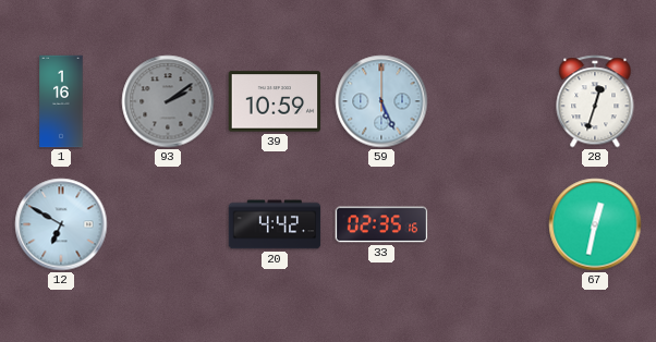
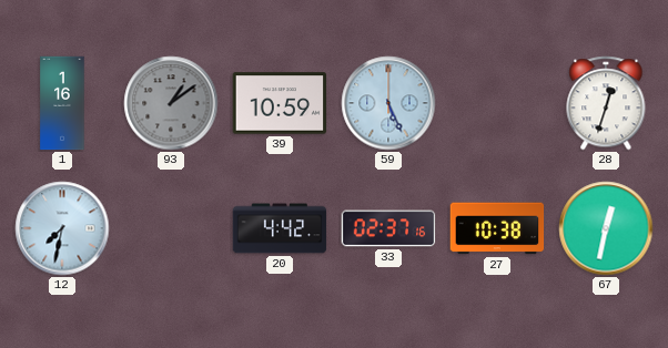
93: 2:09 -> 1:09
12: 6:50 -> 7:32
33: 02:35 -> 02:37
27: none -> 10:38
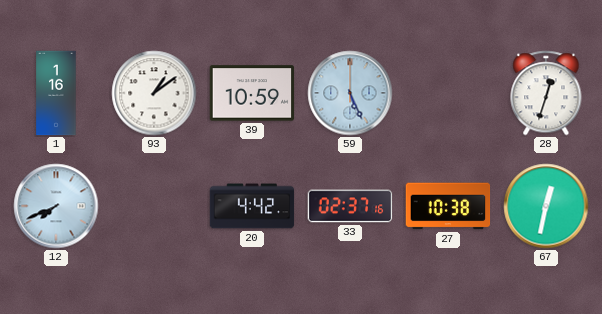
93 dial: grey -> white
12: 7:32 -> 7:41
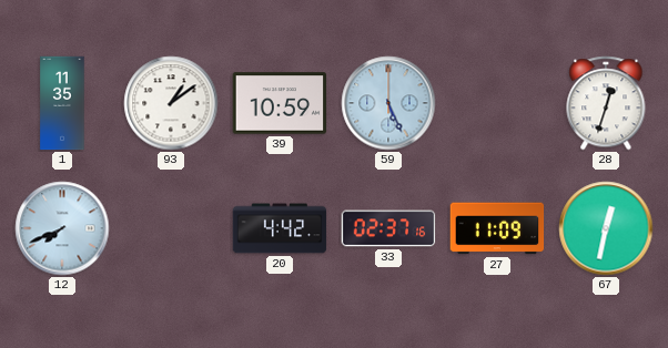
1: 1:16 -> 11:35
27: 10:38 -> 11:09
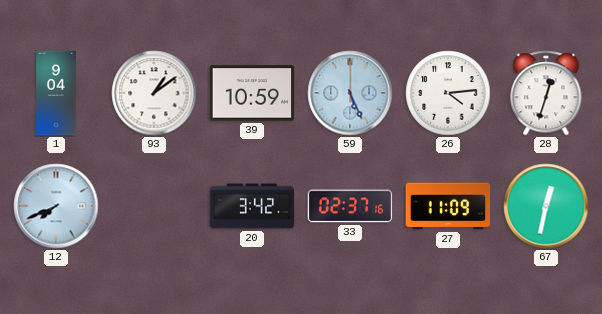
1: 11:35 -> 9:04
26: none -> 4:14
20: 4:42 -> 3:42
